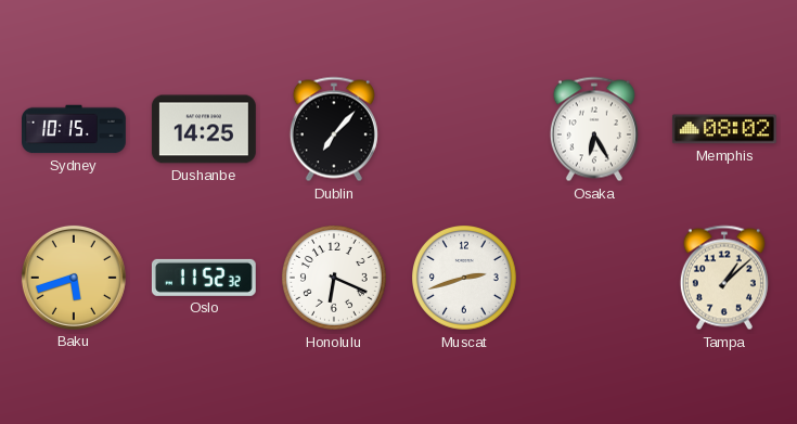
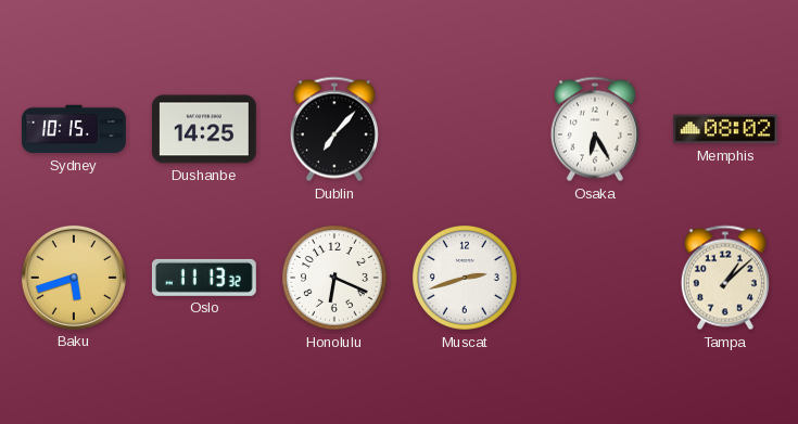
Oslo: 11:52 -> 11:13
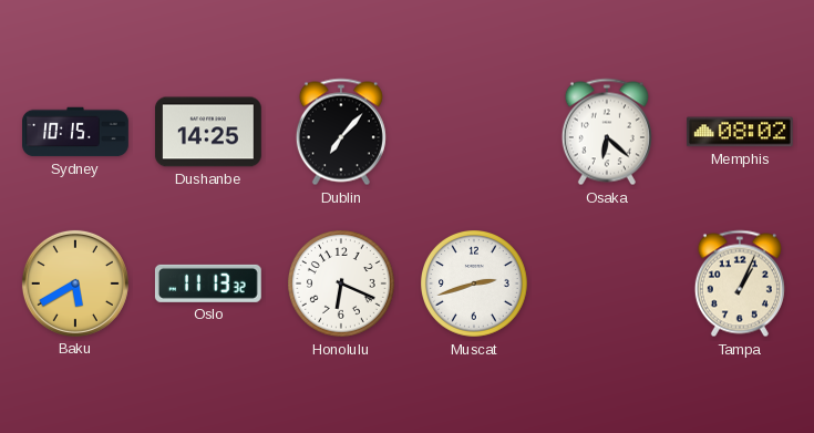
Osaka: 6:25 -> 6:22
Baku: 5:42 -> 5:40
Tampa: 1:08 -> 1:04
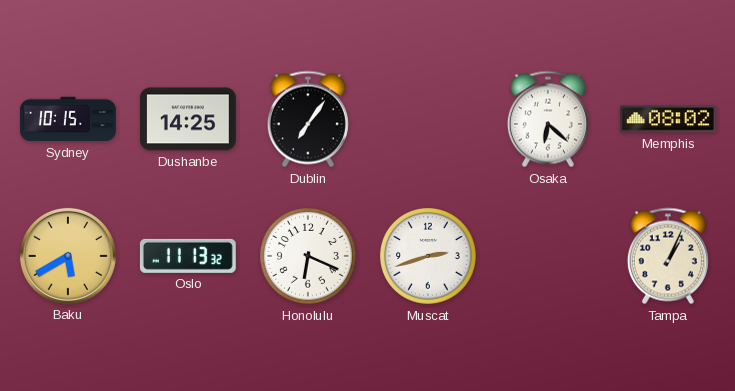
Dublin: 7:07 -> 7:06
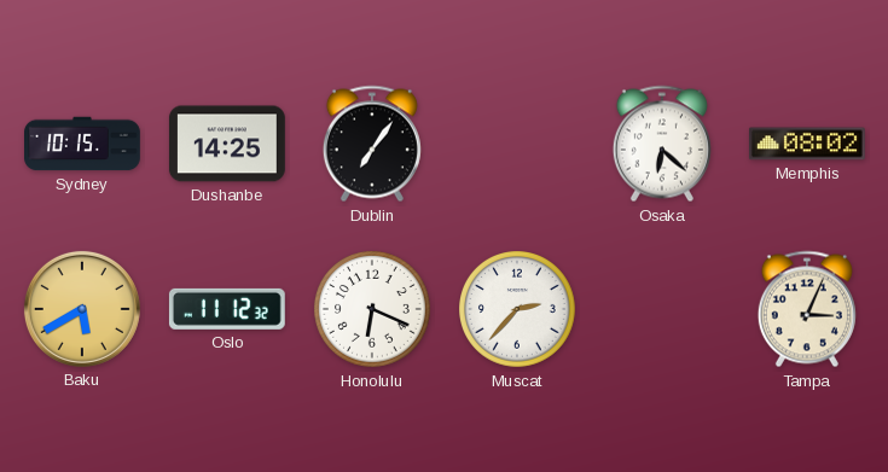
Oslo: 11:13 -> 11:12
Muscat: 2:42 -> 2:37
Tampa: 1:04 -> 3:04
